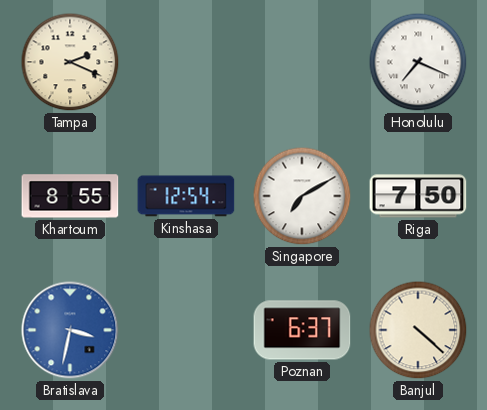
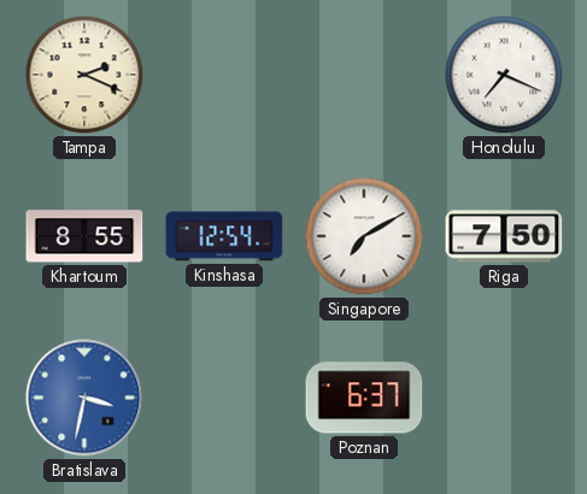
Banjul: 4:22 -> none
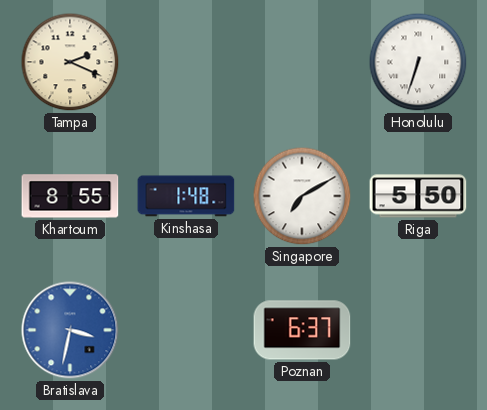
Honolulu: 7:19 -> 6:33
Kinshasa: 12:54 -> 1:48
Riga: 7:50 -> 5:50
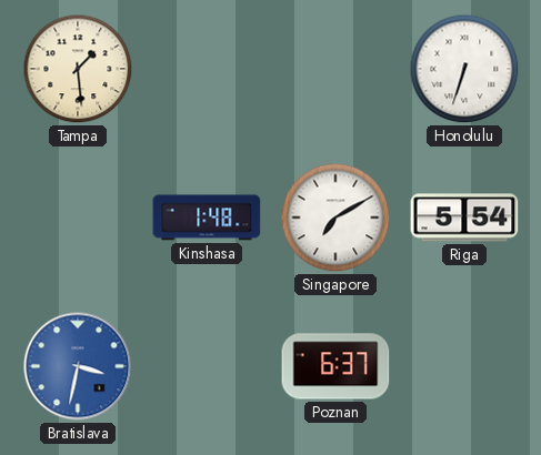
Tampa: 2:19 -> 1:29
Khartoum: 8:55 -> none
Riga: 5:50 -> 5:54
